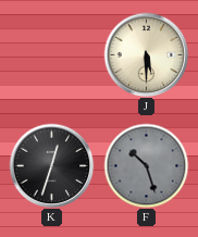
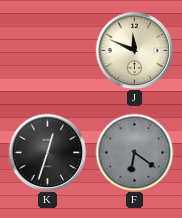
J: 5:30 -> 11:49
F: 10:27 -> 6:21
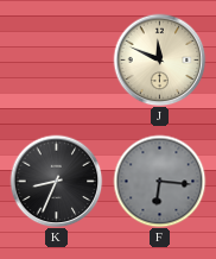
K: 12:33 -> 8:34
F: 6:21 -> 6:16
